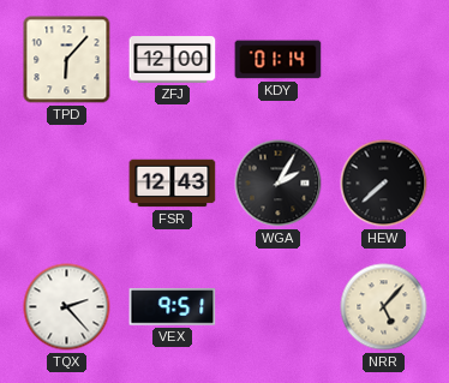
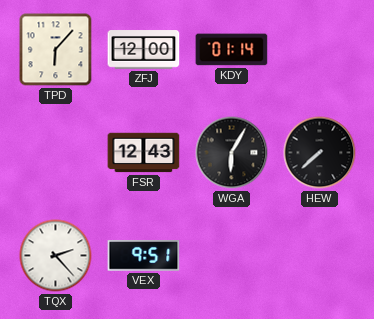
WGA: 2:05 -> 6:05
NRR: 5:07 -> none
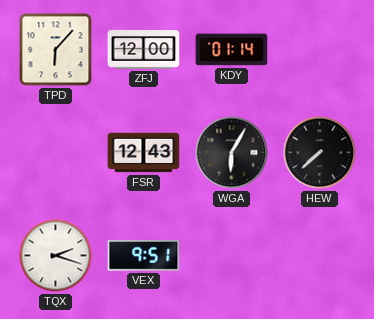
TQX: 2:23 -> 2:18
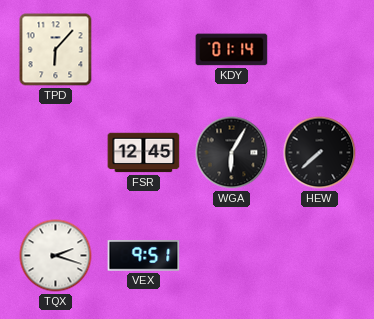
ZFJ: 12:00 -> none
FSR: 12:43 -> 12:45
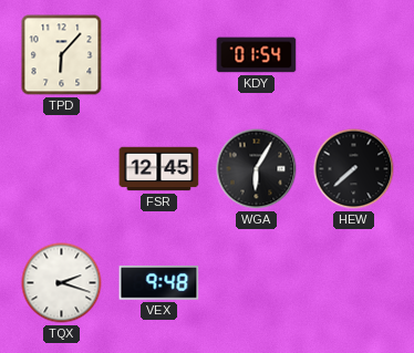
KDY: 01:14 -> 01:54
VEX: 9:51 -> 9:48
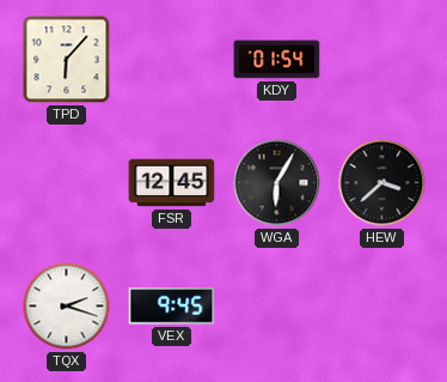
HEW: 7:38 -> 3:38
VEX: 9:48 -> 9:45
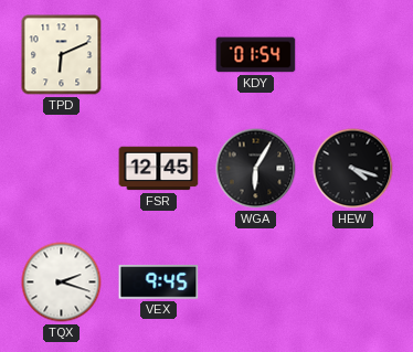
TPD: 6:07 -> 6:11
HEW: 3:38 -> 4:18
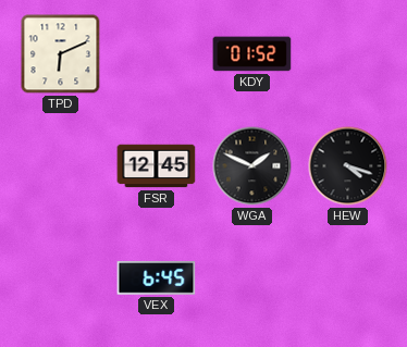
KDY: 01:54 -> 01:52
WGA: 6:05 -> 1:49
TQX: 2:18 -> none
VEX: 9:45 -> 6:45
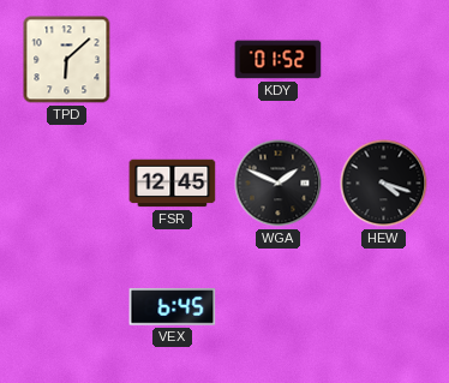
TPD: 6:11 -> 6:08
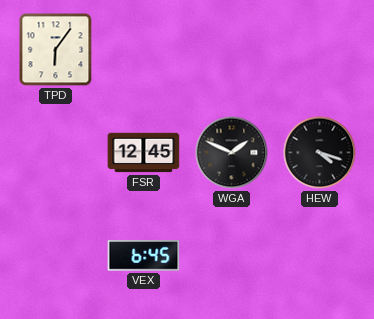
TPD: 6:08 -> 6:06
KDY: 01:52 -> none
